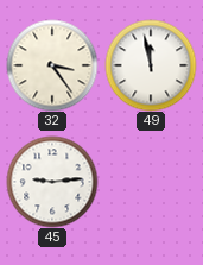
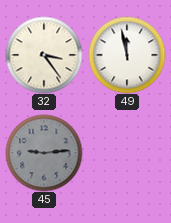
45 dial: white -> grey
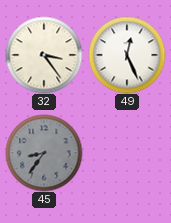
49: 11:58 -> 12:26
45: 9:14 -> 8:36
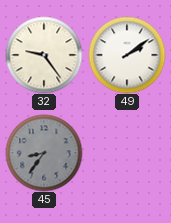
32: 3:24 -> 9:24
49: 12:26 -> 2:09
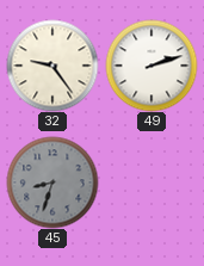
49: 2:09 -> 2:12
45: 8:36 -> 8:33
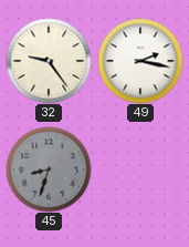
49: 2:12 -> 2:17
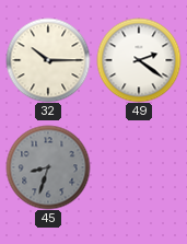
32: 9:24 -> 10:15
49: 2:17 -> 2:21
